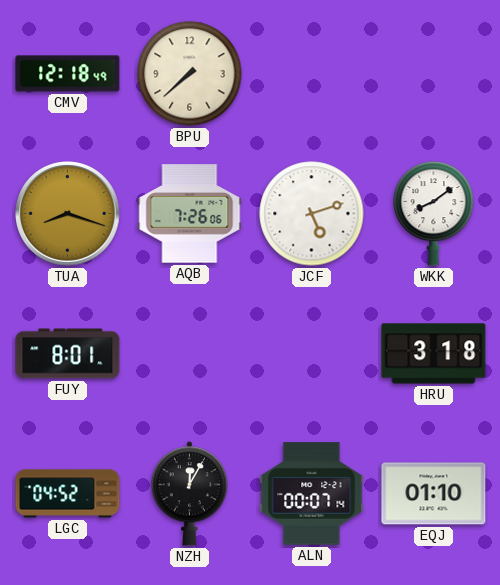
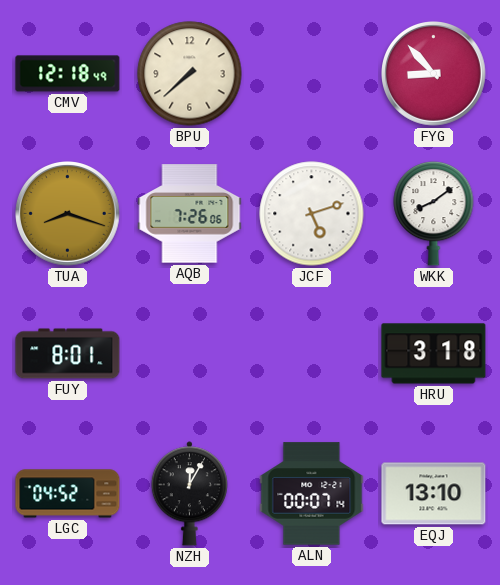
FYG: none -> 8:53
EQJ: 01:10 -> 13:10
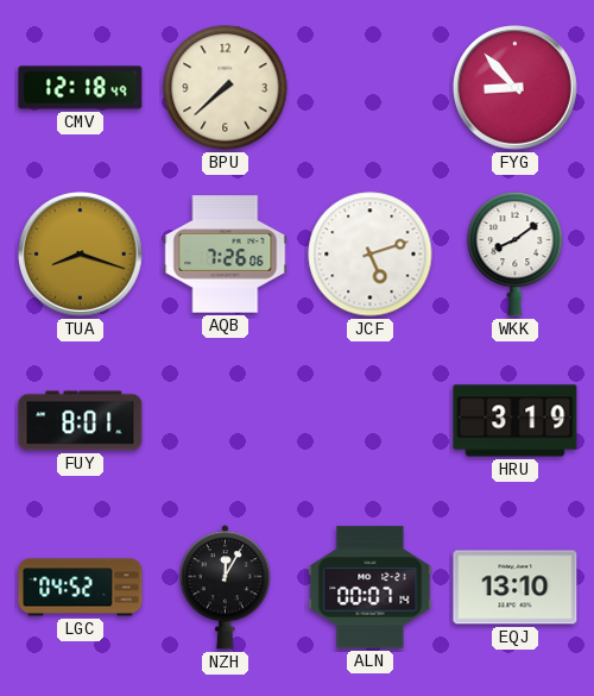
HRU: 3:18 -> 3:19
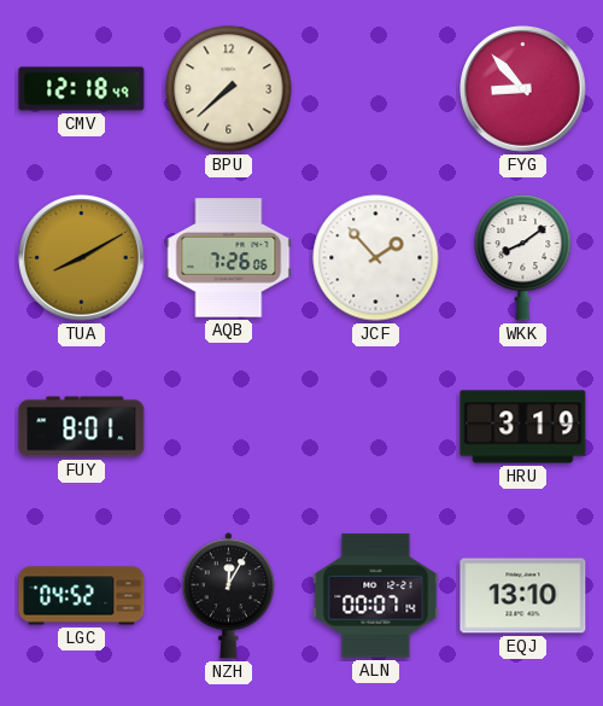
TUA: 8:18 -> 8:10
JCF: 5:12 -> 1:53
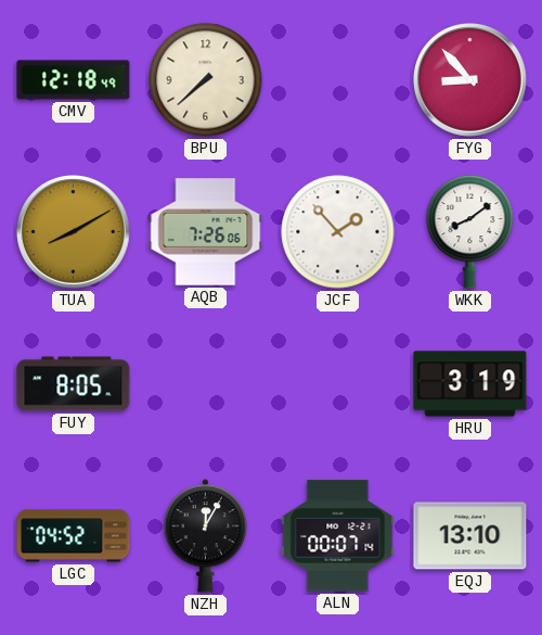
FUY: 8:01 -> 8:05
